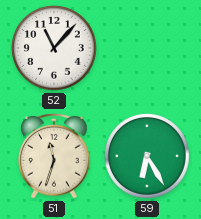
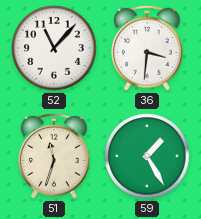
36: none -> 3:31
59: 6:25 -> 1:25
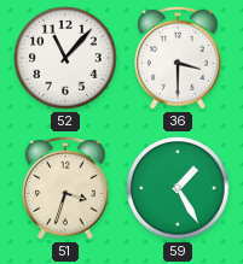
36: 3:31 -> 3:30
51: 11:33 -> 3:33
